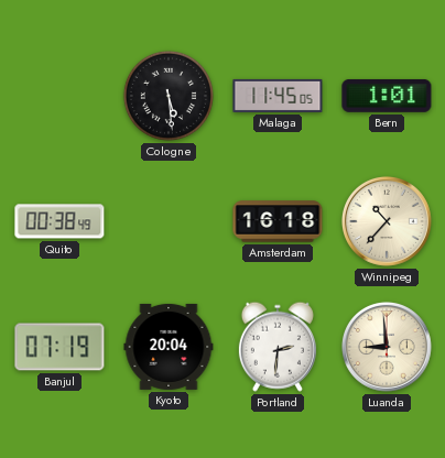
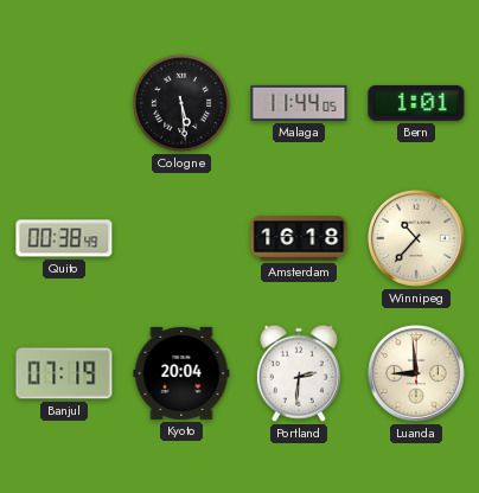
Malaga: 11:45 -> 11:44
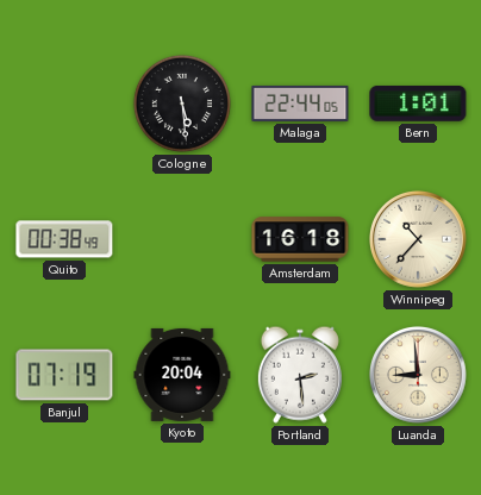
Malaga: 11:44 -> 22:44
Portland: 2:31 -> 2:29
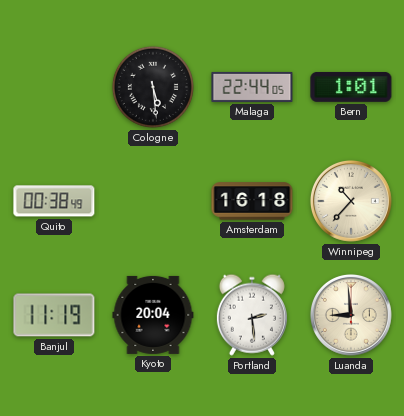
Banjul: 07:19 -> 11:19
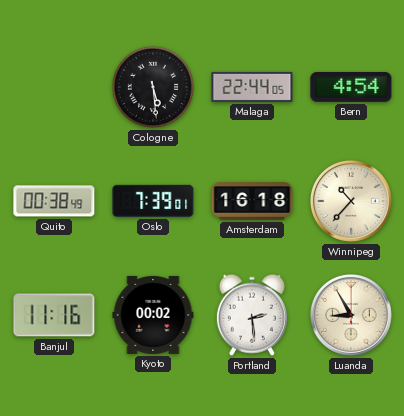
Bern: 1:01 -> 4:54
Oslo: none -> 7:39
Banjul: 11:19 -> 11:16
Kyoto: 20:04 -> 00:02
Luanda: 8:59 -> 8:55
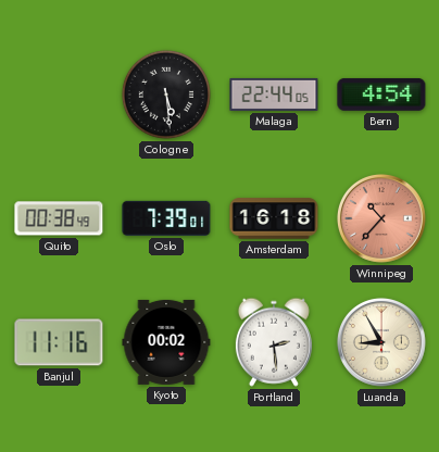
Winnipeg dial: cream -> salmon
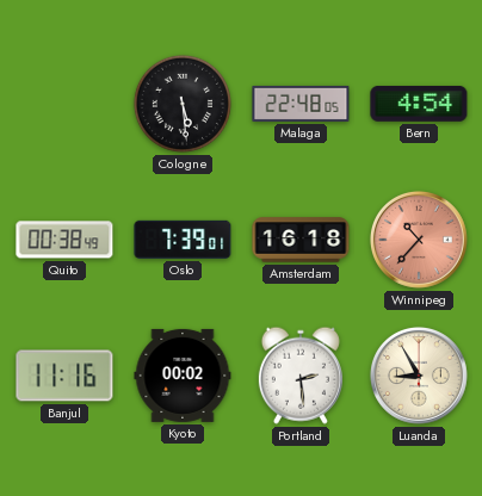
Malaga: 22:44 -> 22:48
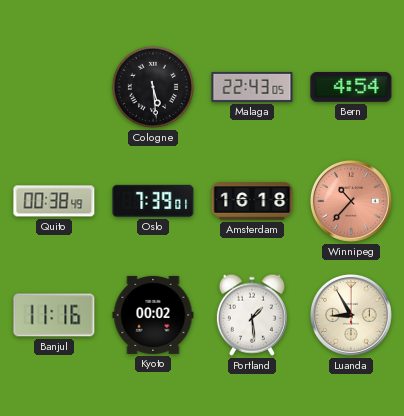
Malaga: 22:48 -> 22:43
Portland: 2:29 -> 1:29
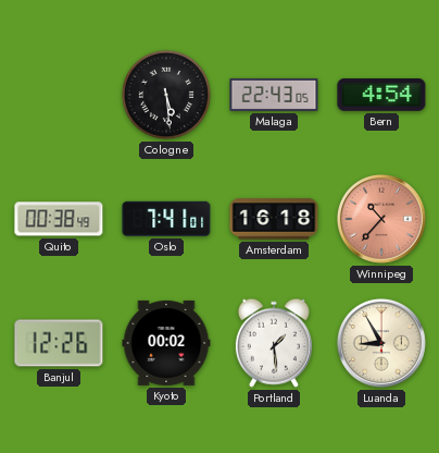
Oslo: 7:39 -> 7:41
Banjul: 11:16 -> 12:26
